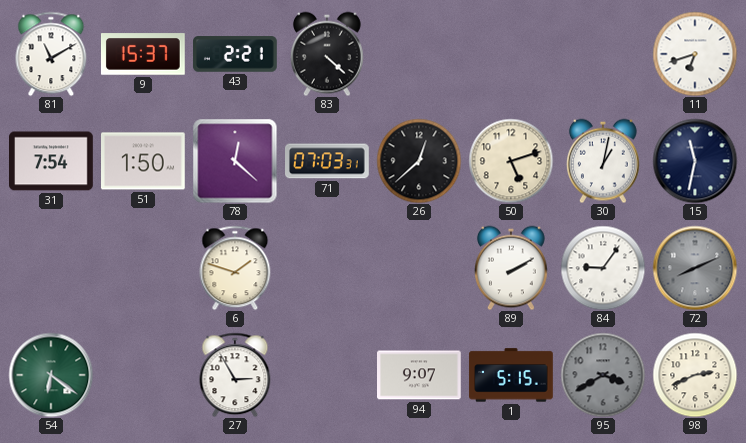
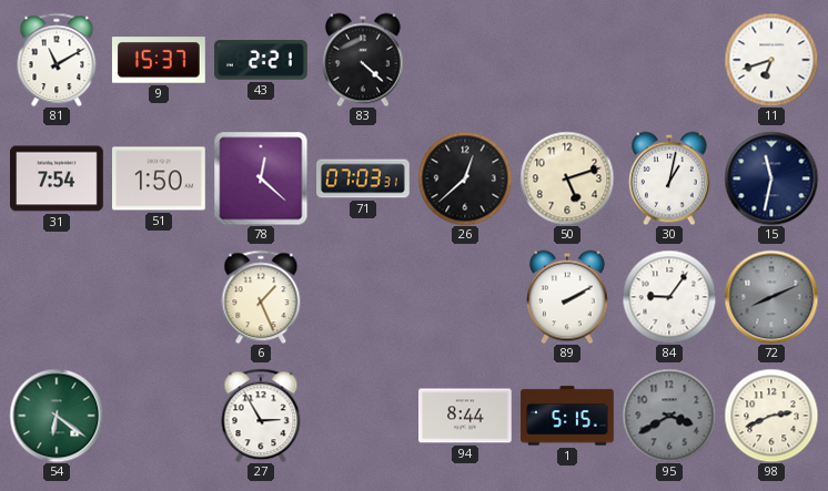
6: 1:48 -> 1:26
94: 9:07 -> 8:44
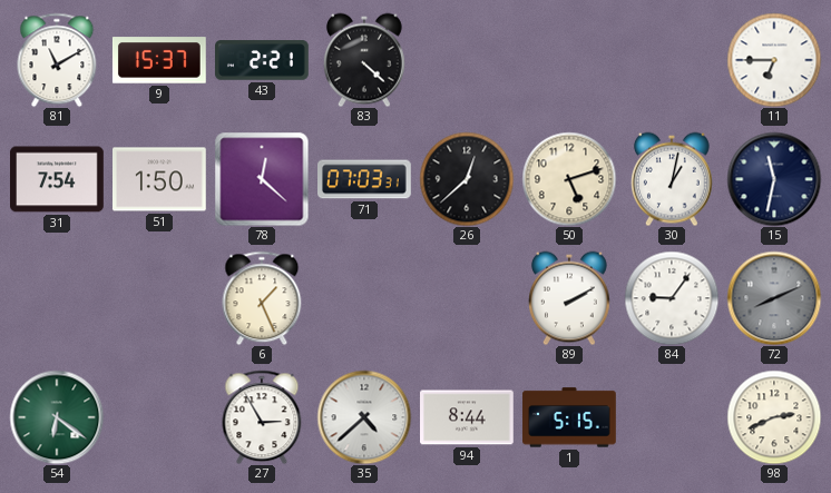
11: 6:42 -> 6:45
35: none -> 4:38
95: 3:40 -> none
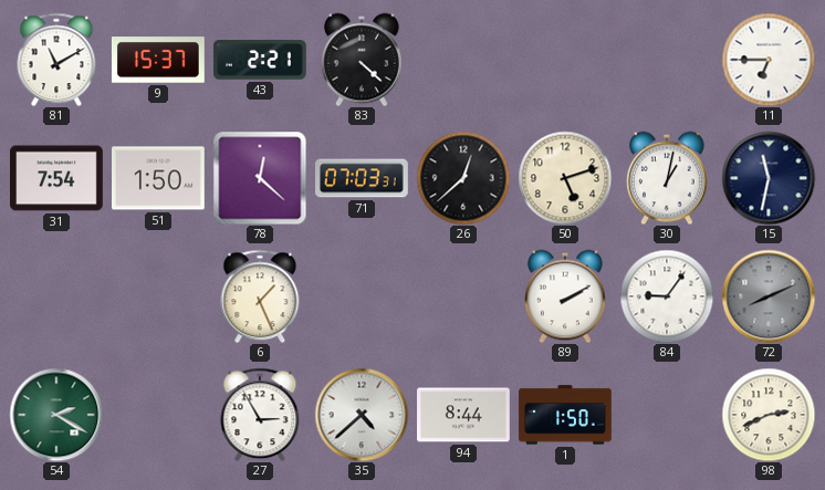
54: 6:21 -> 2:20
1: 5:15 -> 1:50
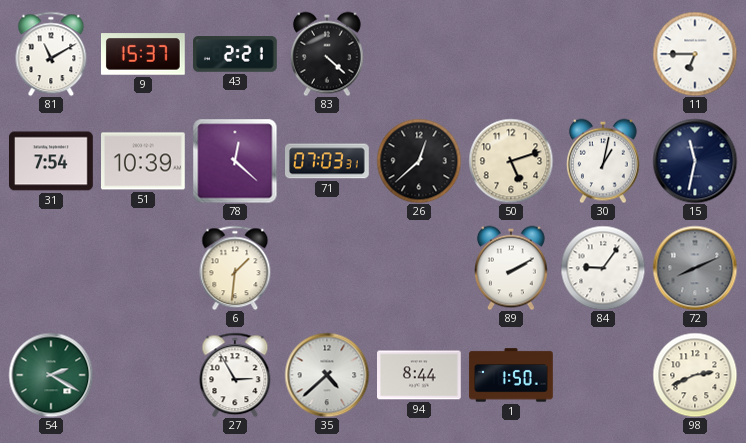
51: 1:50 -> 10:39
6: 1:26 -> 1:31
